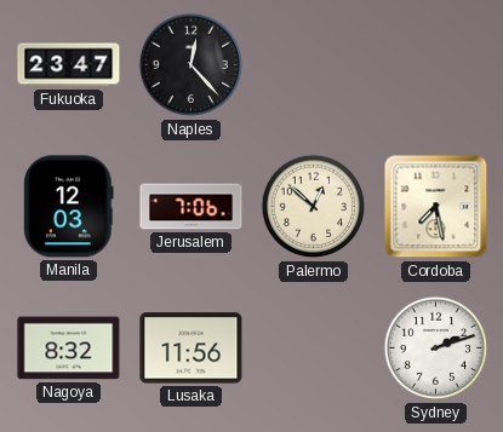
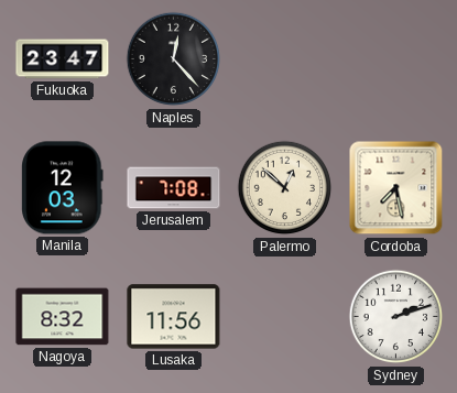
Jerusalem: 7:06 -> 7:08
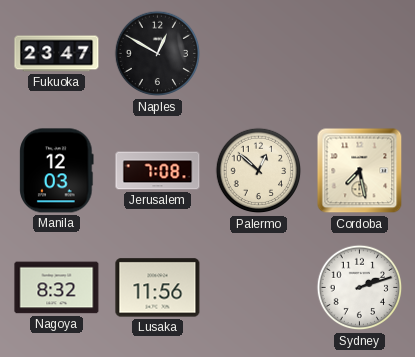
Naples: 12:23 -> 12:50
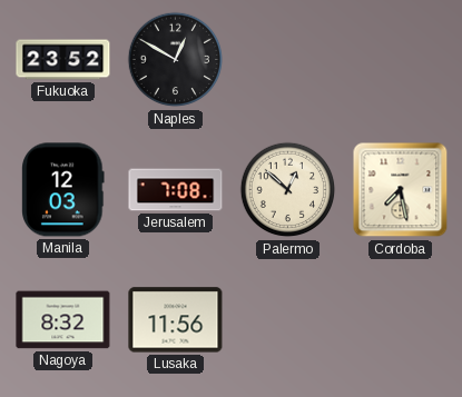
Fukuoka: 23:47 -> 23:52
Sydney: 2:12 -> none
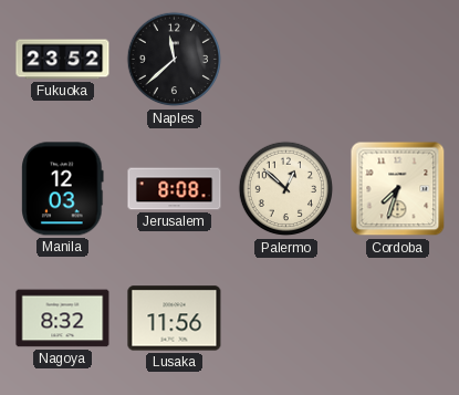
Naples: 12:50 -> 11:38
Jerusalem: 7:08 -> 8:08
Cordoba: 7:28 -> 7:33
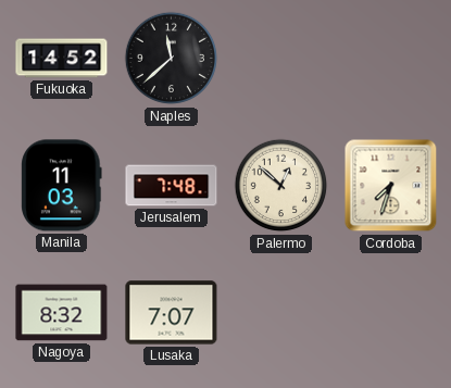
Fukuoka: 23:52 -> 14:52
Manila: 12:03 -> 11:03
Jerusalem: 8:08 -> 7:48
Lusaka: 11:56 -> 7:07
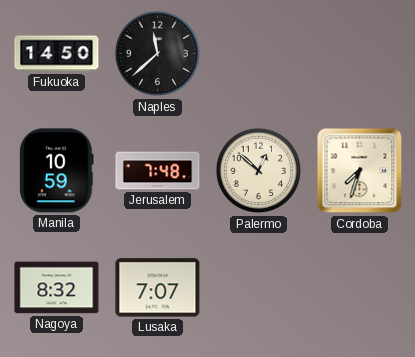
Fukuoka: 14:52 -> 14:50
Manila: 11:03 -> 10:59
